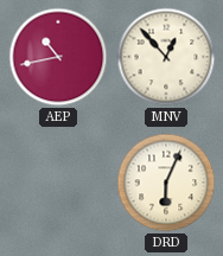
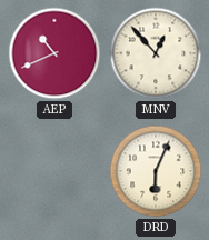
AEP: 10:43 -> 10:41
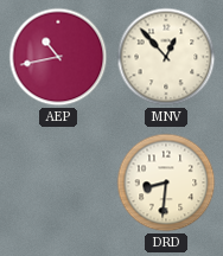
AEP: 10:41 -> 10:43
DRD: 6:04 -> 8:31
